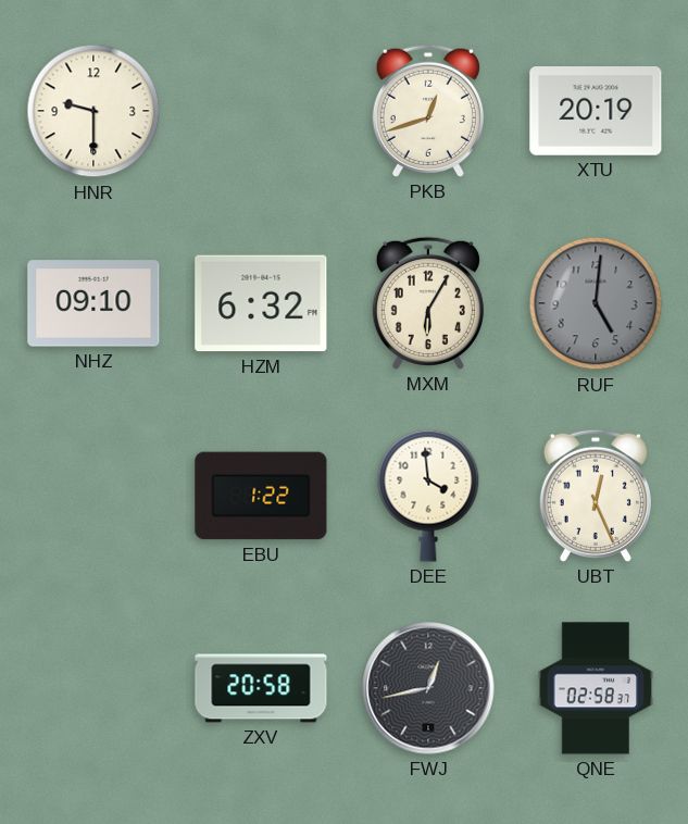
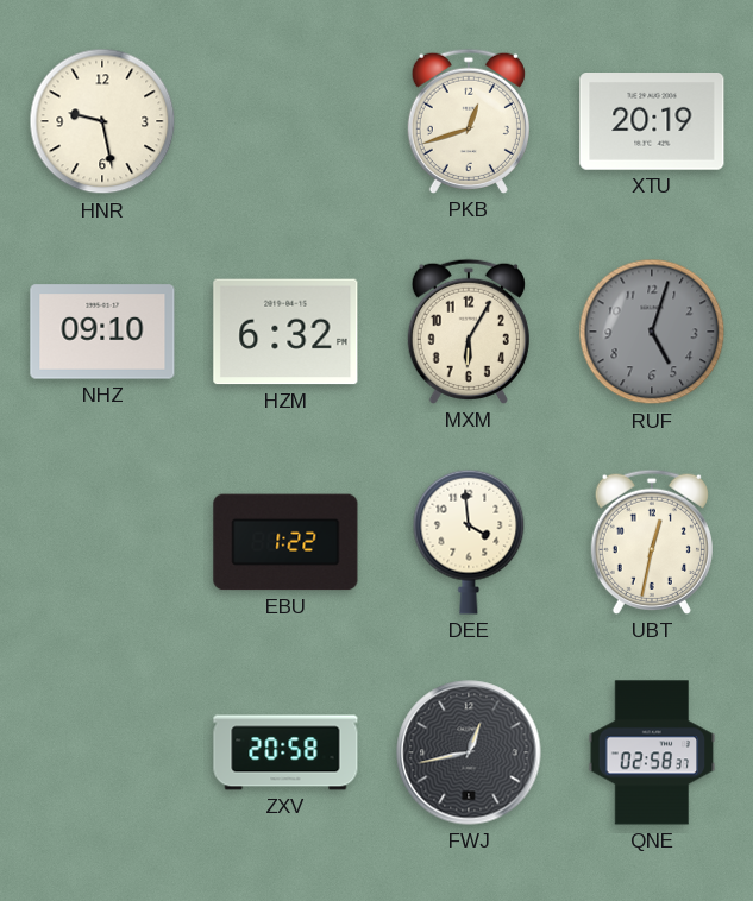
HNR: 9:30 -> 9:28
RUF: 5:01 -> 5:03
UBT: 12:26 -> 12:32
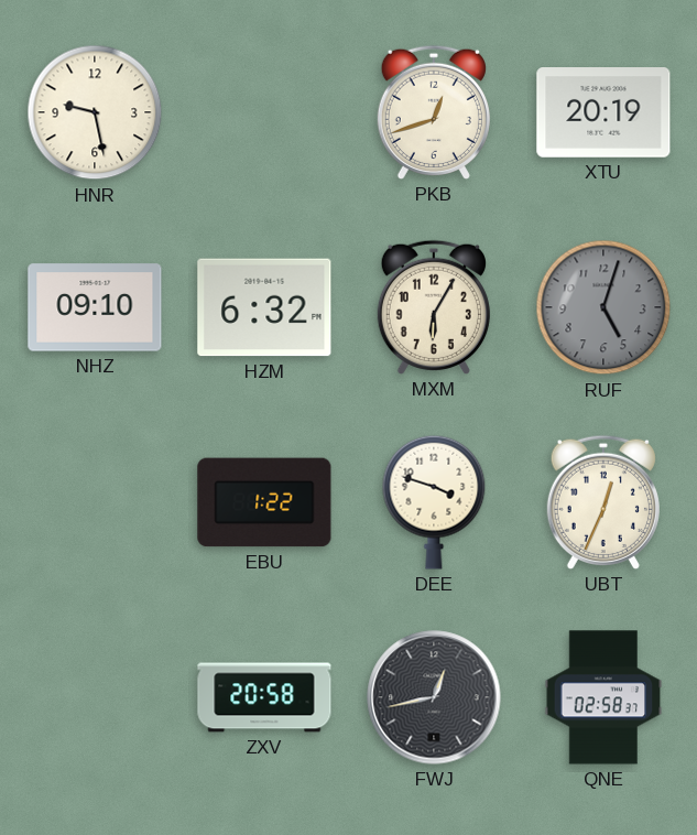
DEE: 3:59 -> 3:48
UBT: 12:32 -> 12:34
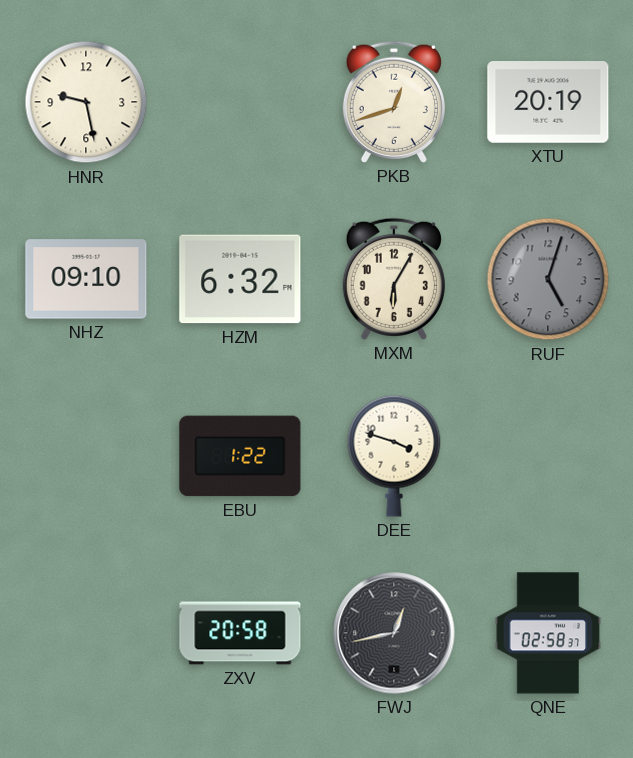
UBT: 12:34 -> none
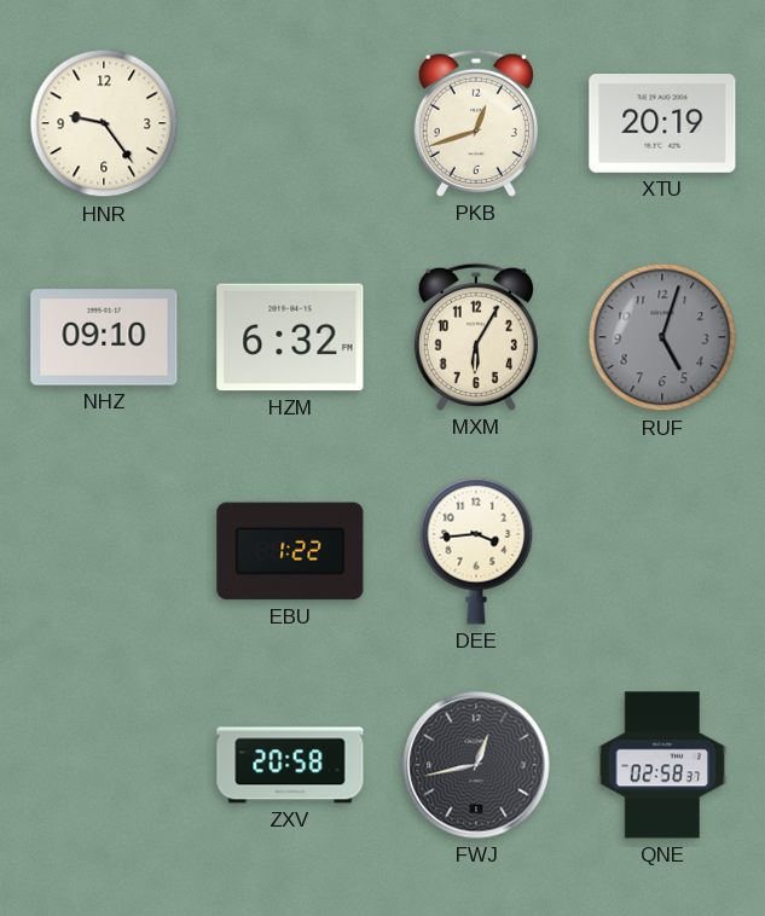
HNR: 9:28 -> 9:24
DEE: 3:48 -> 3:44
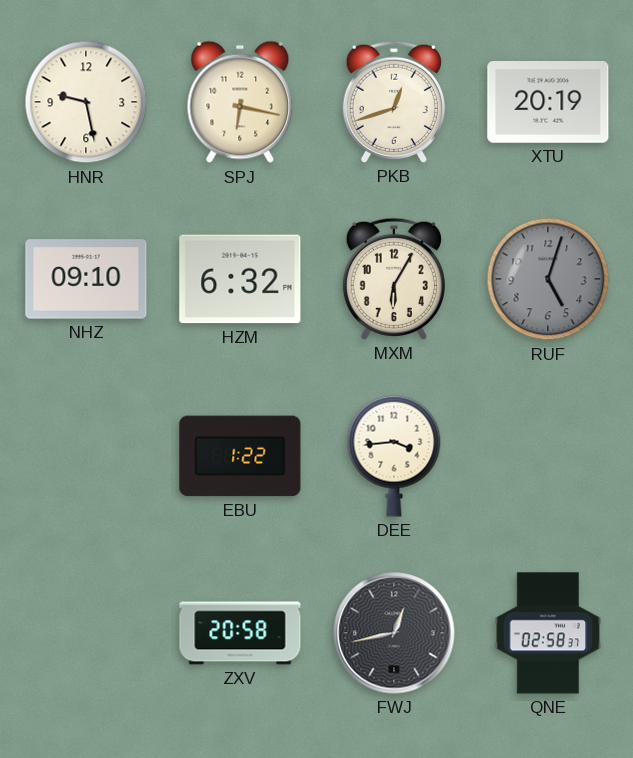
HNR: 9:24 -> 9:28
SPJ: none -> 6:17
